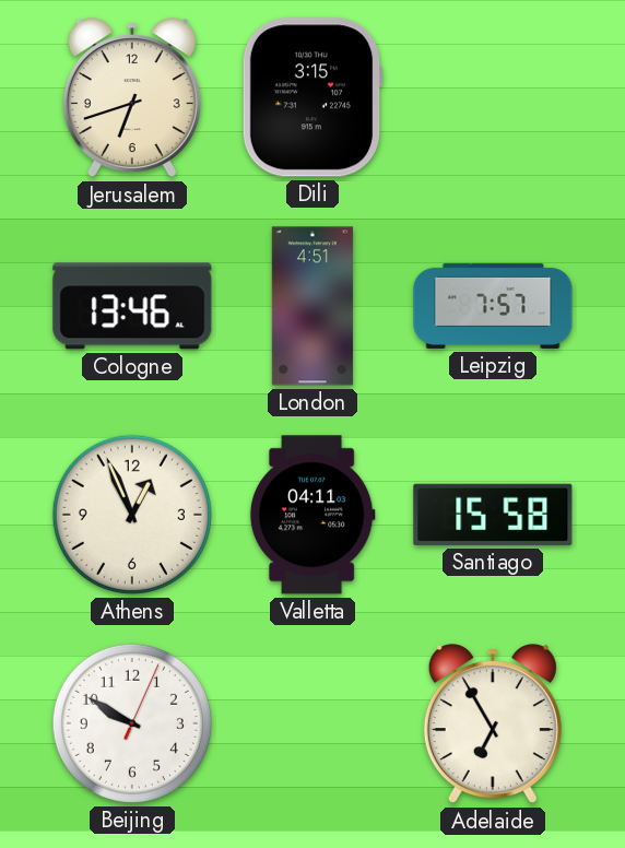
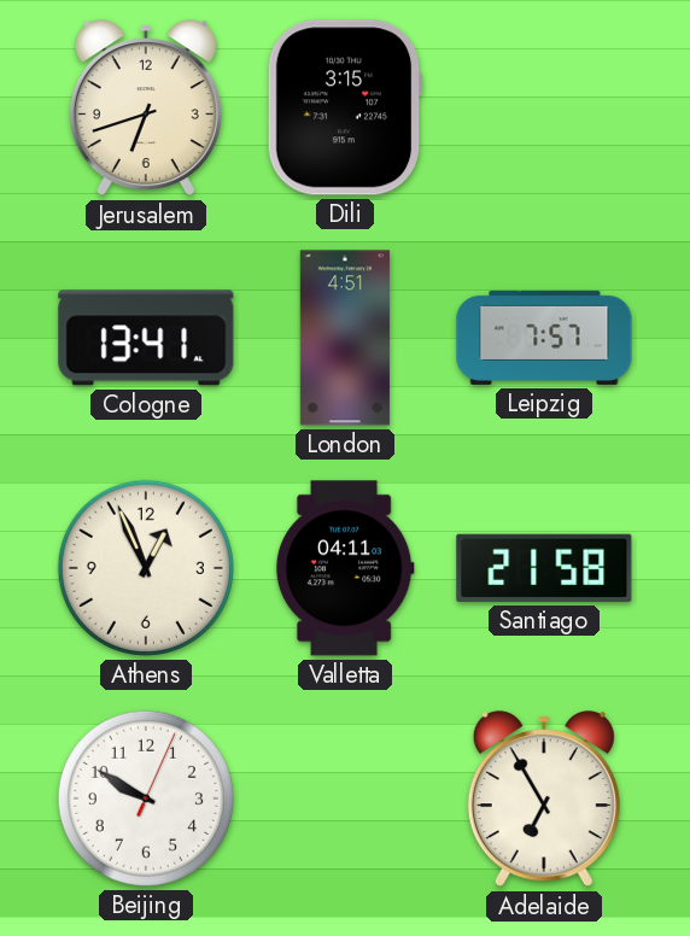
Cologne: 13:46 -> 13:41
Santiago: 15:58 -> 21:58
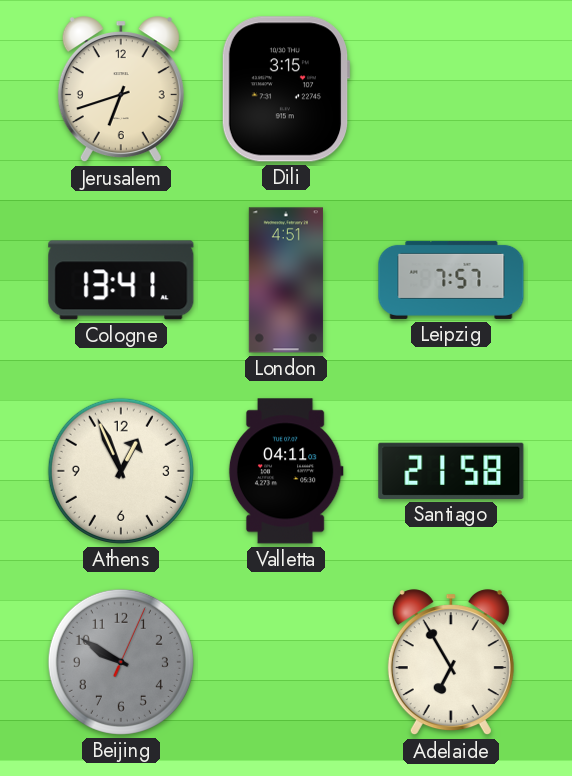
Beijing dial: white -> grey
